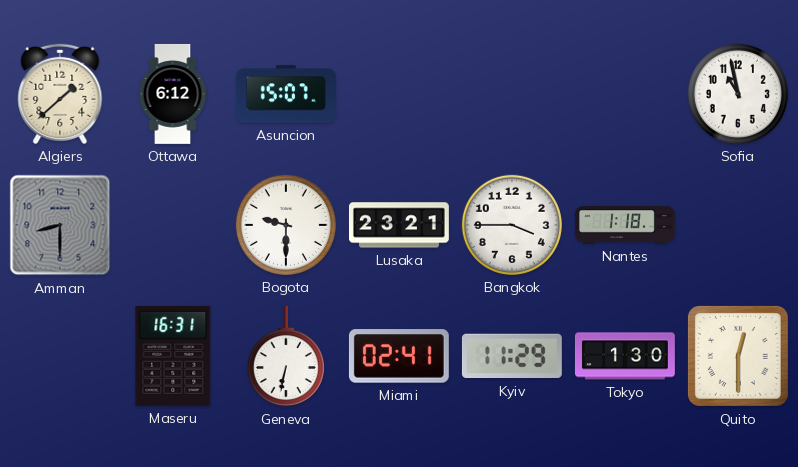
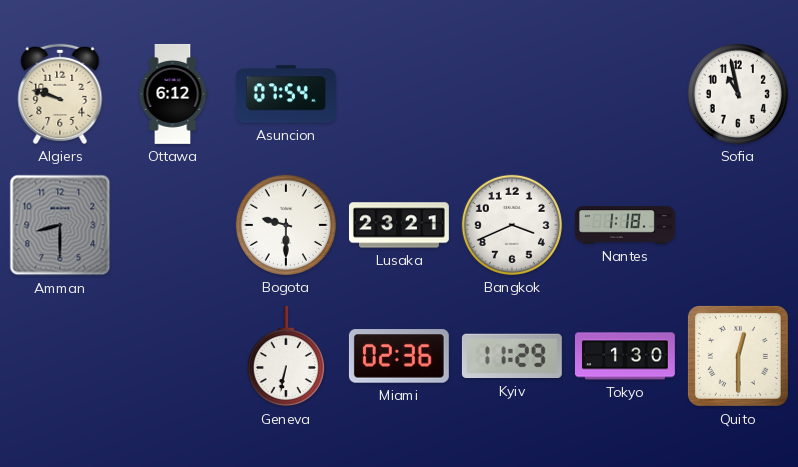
Algiers: 1:38 -> 9:48
Asuncion: 15:07 -> 07:54
Bangkok: 3:45 -> 3:41
Maseru: 16:31 -> none
Miami: 02:41 -> 02:36
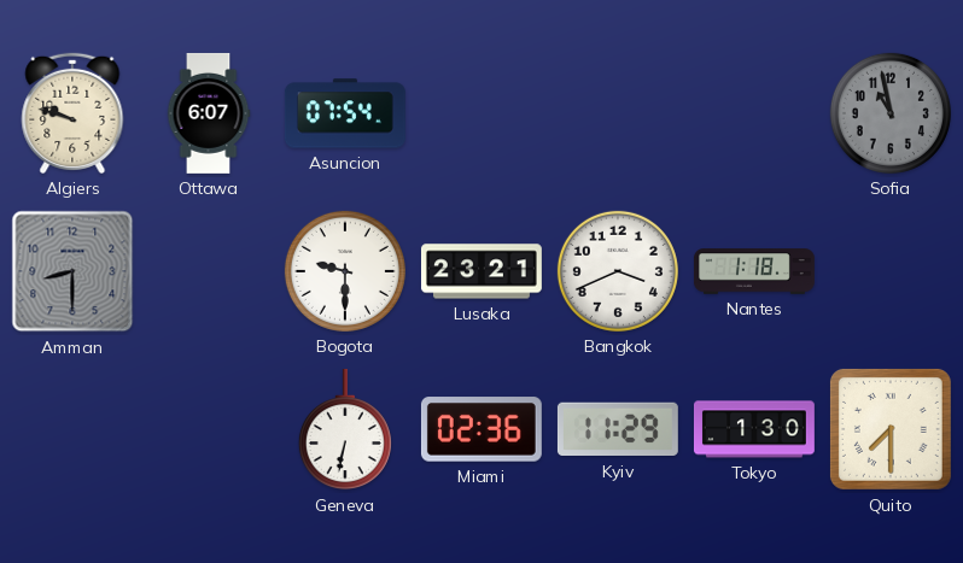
Ottawa: 6:12 -> 6:07
Sofia dial: white -> grey
Quito: 12:30 -> 7:30
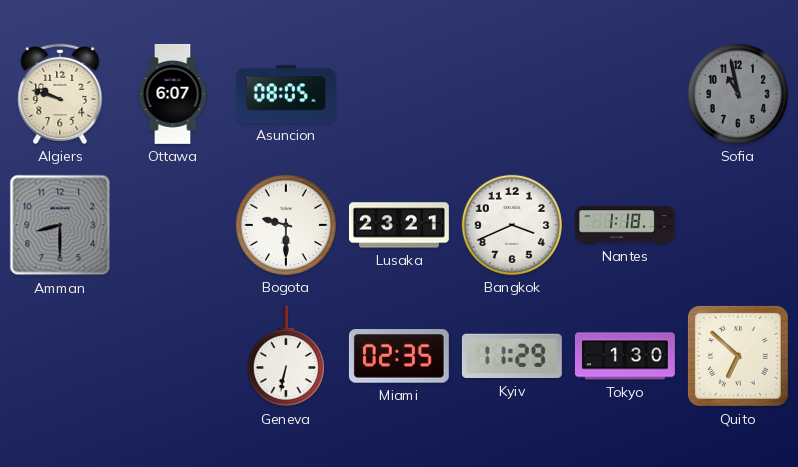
Asuncion: 07:54 -> 08:05
Miami: 02:36 -> 02:35
Quito: 7:30 -> 6:52
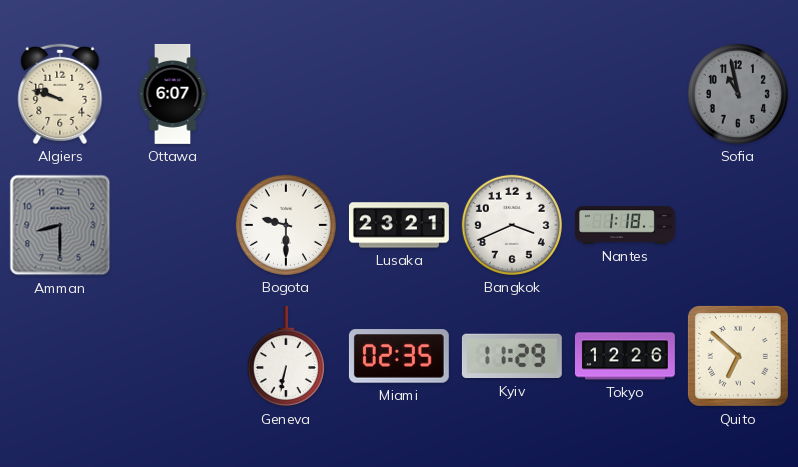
Asuncion: 08:05 -> none
Tokyo: 1:30 -> 12:26
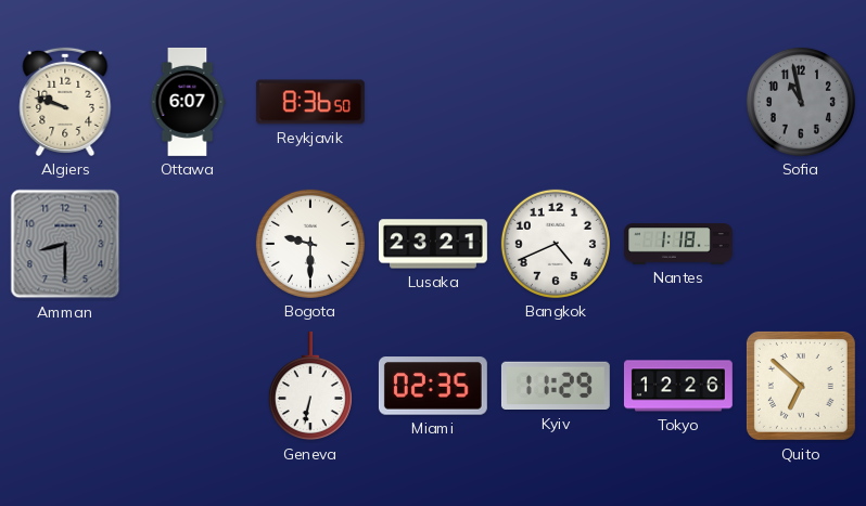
Reykjavik: none -> 8:36
Bangkok: 3:41 -> 4:41
